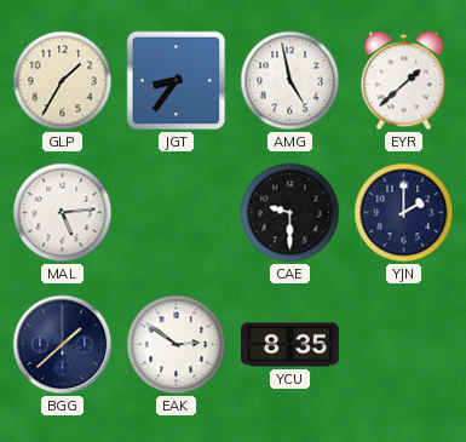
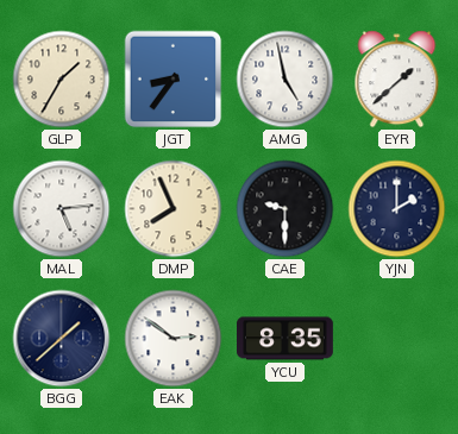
DMP: none -> 7:56
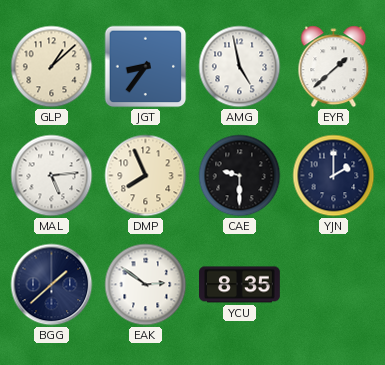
GLP: 1:35 -> 1:08
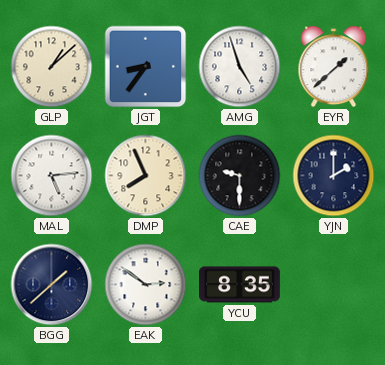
AMG: 4:58 -> 4:57
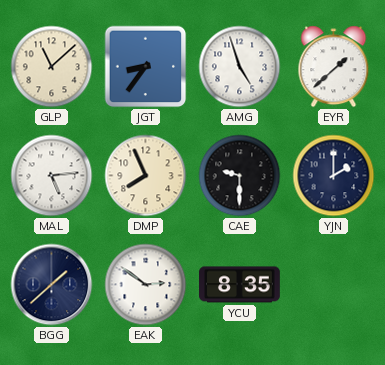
GLP: 1:08 -> 11:08
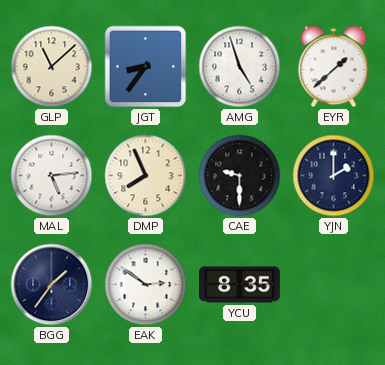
BGG: 1:38 -> 1:36
